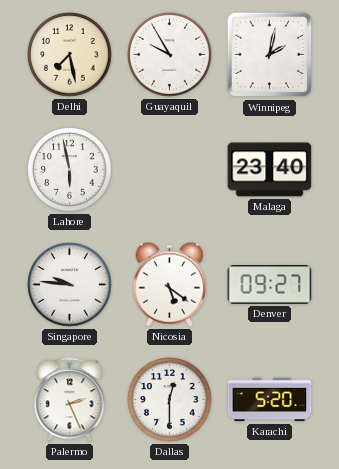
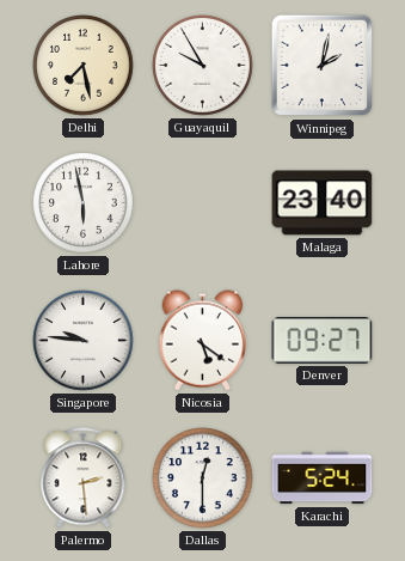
Palermo: 2:26 -> 2:29
Karachi: 5:20 -> 5:24
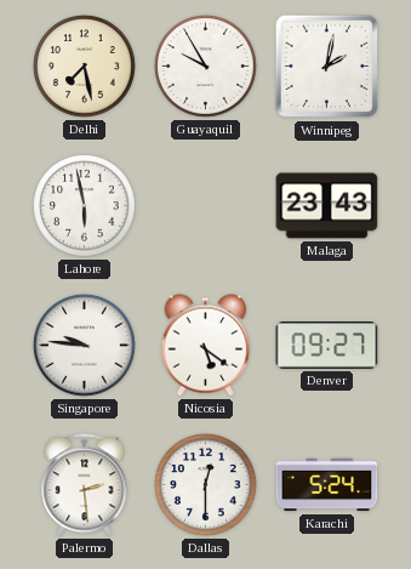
Malaga: 23:40 -> 23:43
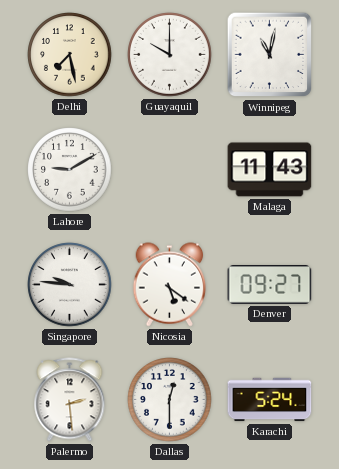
Guayaquil: 9:55 -> 10:00
Winnipeg: 2:02 -> 11:02
Lahore: 5:58 -> 9:10
Malaga: 23:43 -> 11:43
